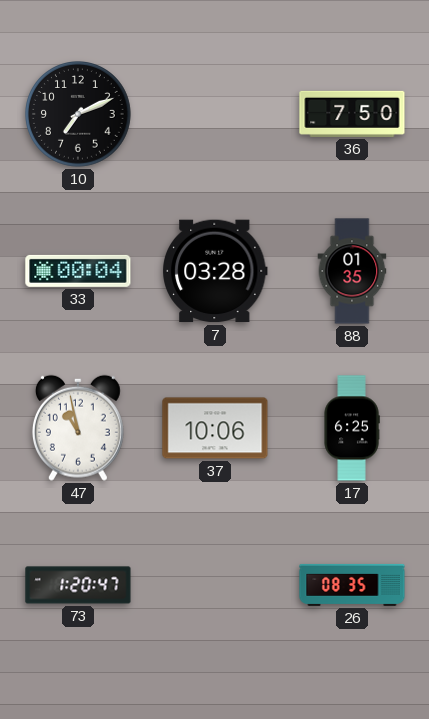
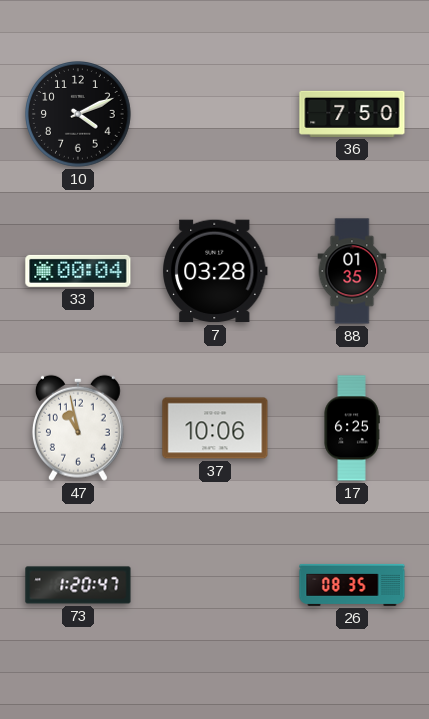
10: 7:11 -> 4:11
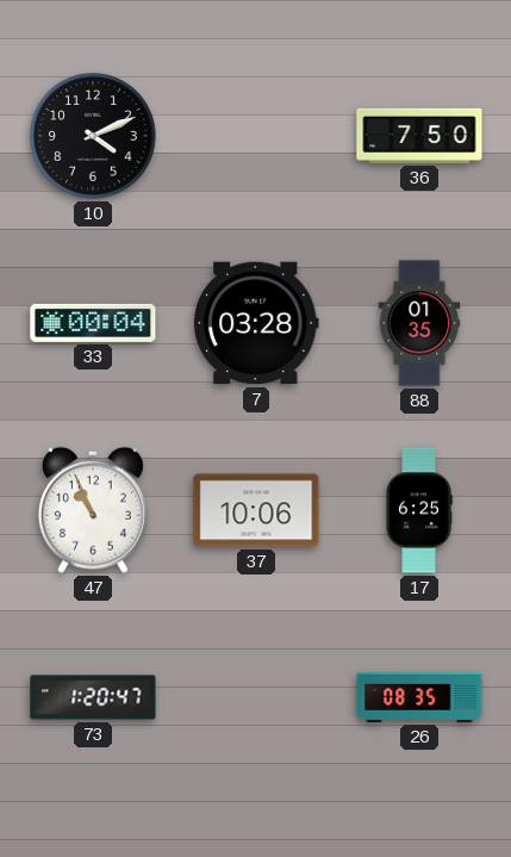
47: 10:58 -> 10:56
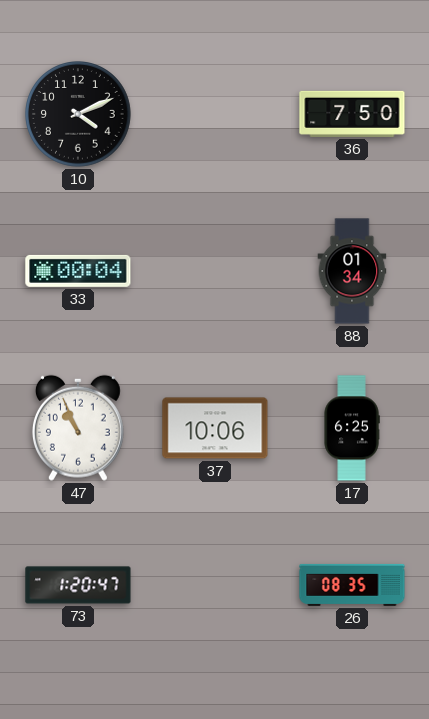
7: 03:28 -> none
88: 01:35 -> 01:34
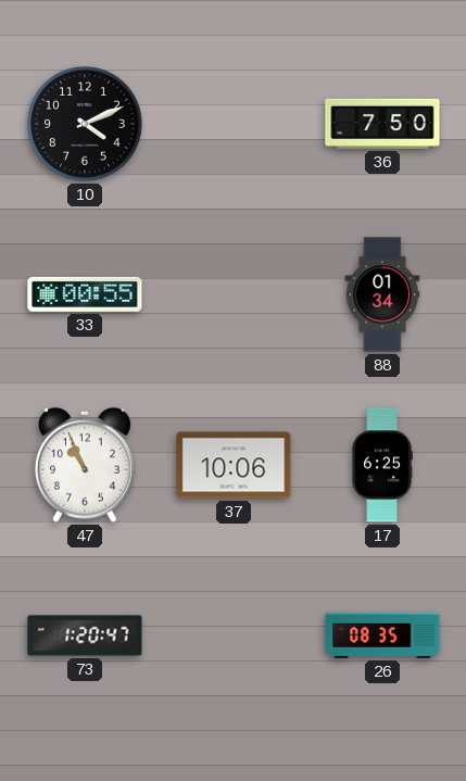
33: 00:04 -> 00:55
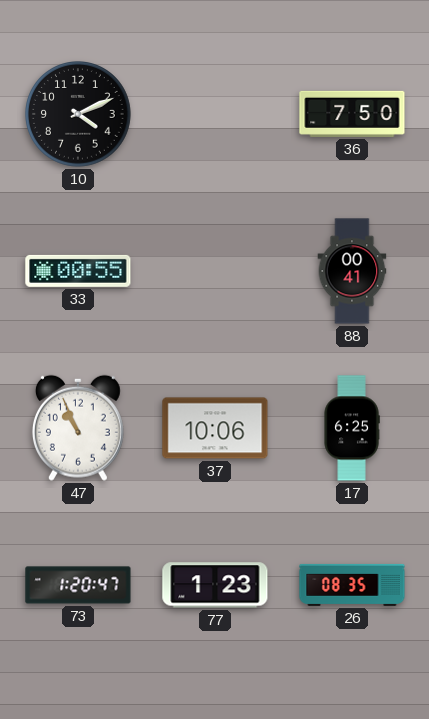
88: 01:34 -> 00:41
77: none -> 1:23
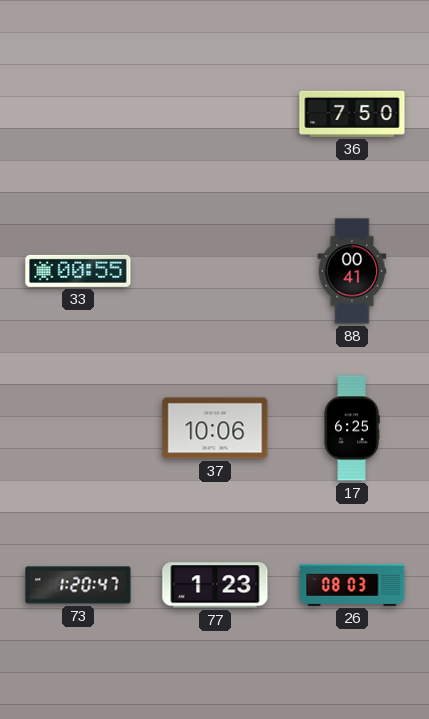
10: 4:11 -> none
47: 10:56 -> none
26: 08:35 -> 08:03
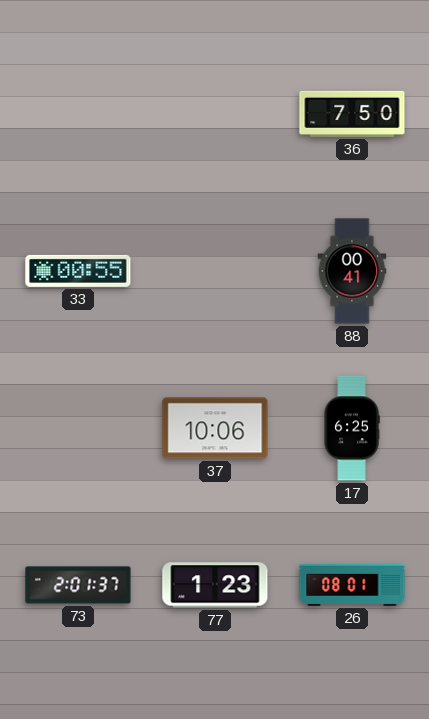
73: 1:20 -> 2:01
26: 08:03 -> 08:01
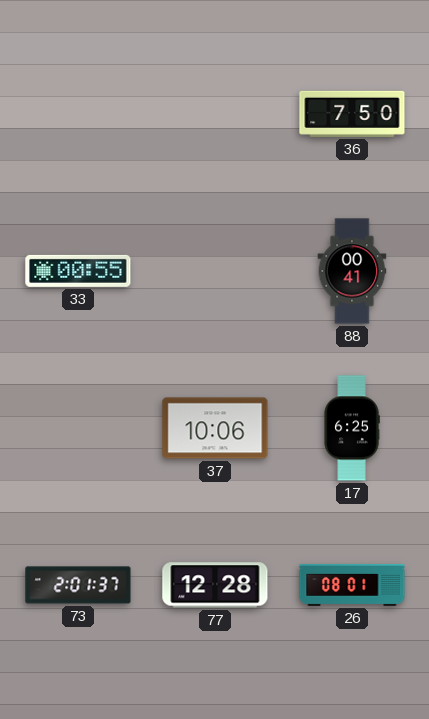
77: 1:23 -> 12:28
